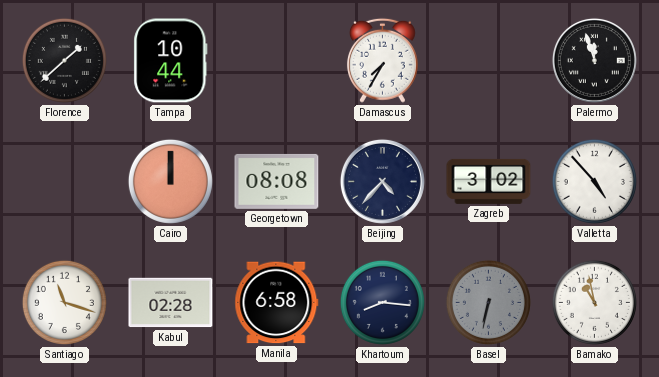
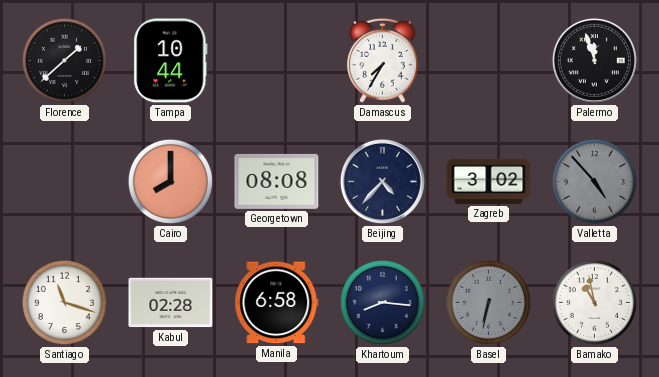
Cairo: 12:00 -> 8:00
Valletta dial: white -> grey
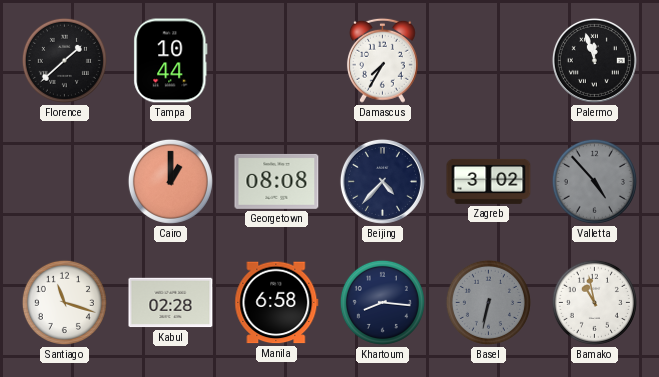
Cairo: 8:00 -> 1:00
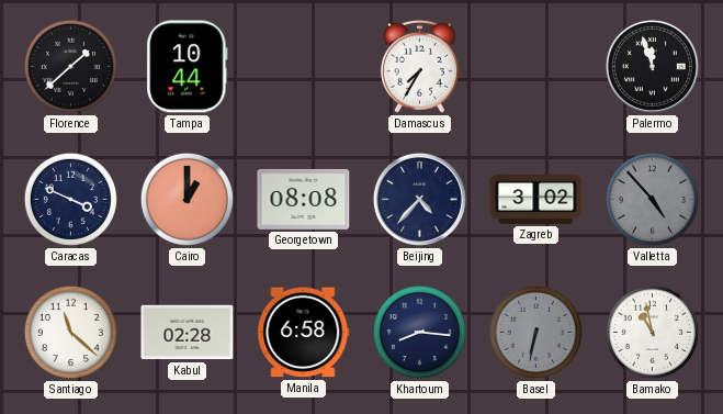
Caracas: none -> 3:49
Santiago: 11:18 -> 11:22
